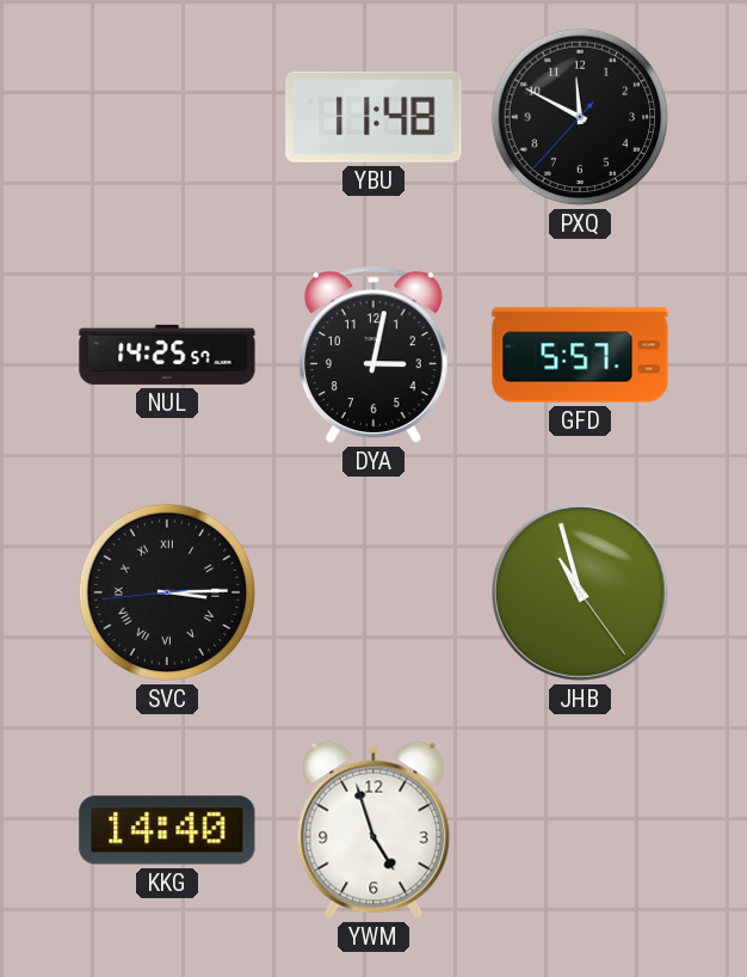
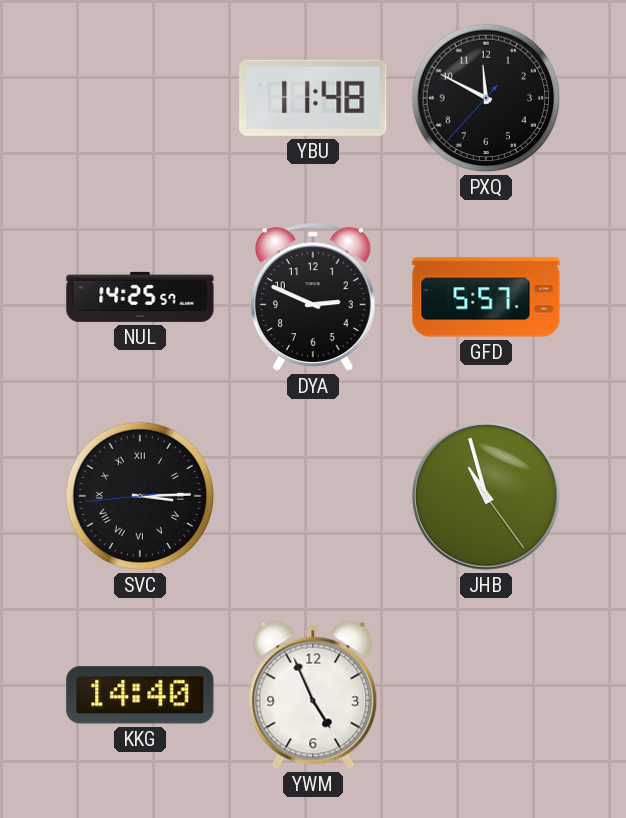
DYA: 3:02 -> 2:49
YWM: 4:57 -> 4:56
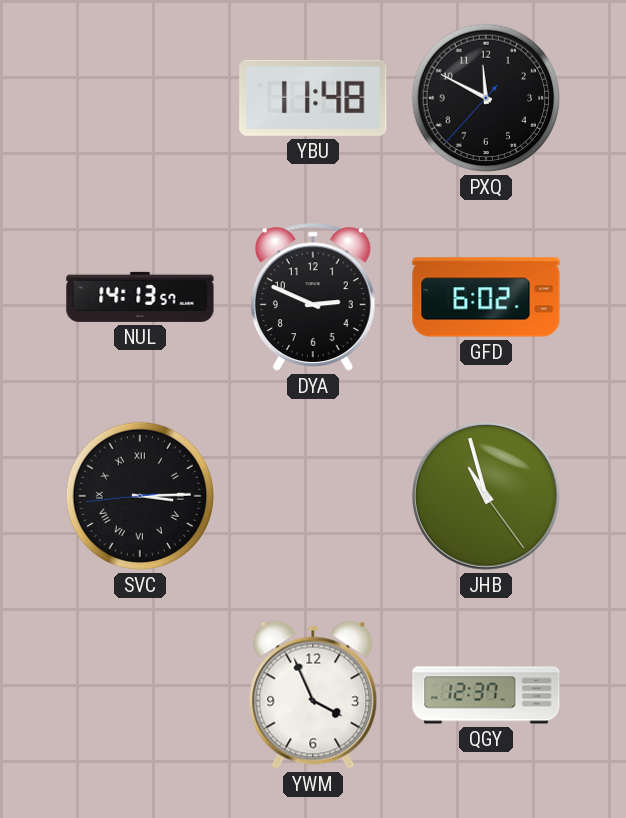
NUL: 14:25 -> 14:13
GFD: 5:57 -> 6:02
KKG: 14:40 -> none
YWM: 4:56 -> 3:56
QGY: none -> 12:37
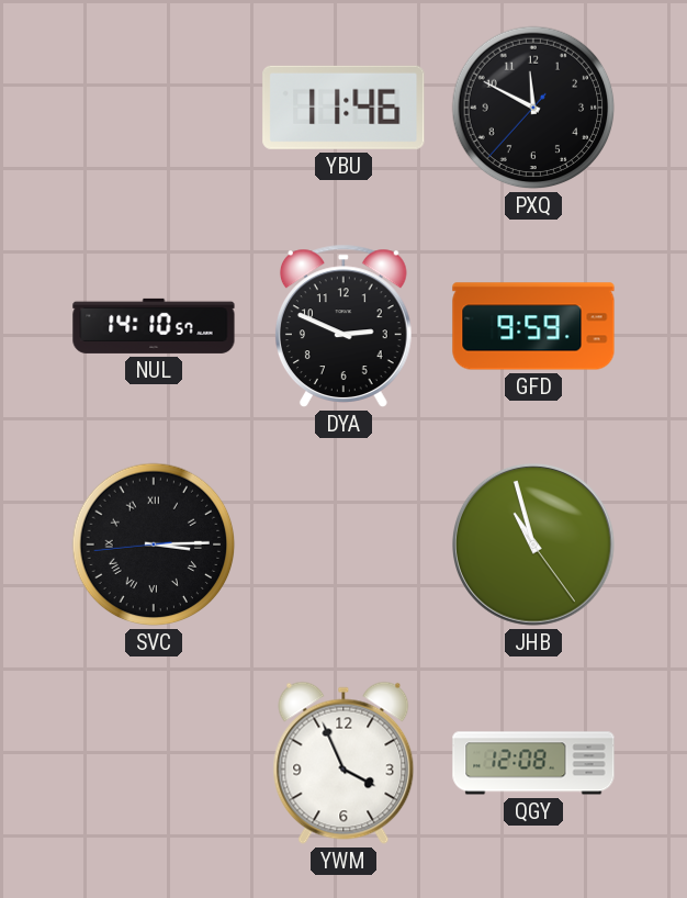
YBU: 11:48 -> 11:46
NUL: 14:13 -> 14:10
GFD: 6:02 -> 9:59
QGY: 12:37 -> 12:08
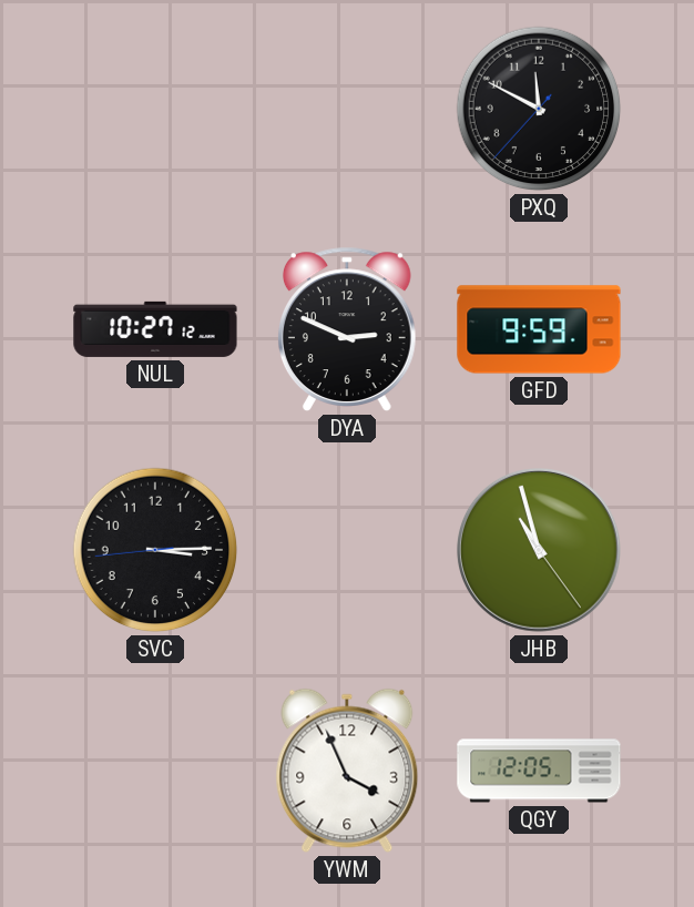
YBU: 11:46 -> none
NUL: 14:10 -> 10:27
SVC numerals: Roman -> Arabic
QGY: 12:08 -> 12:05
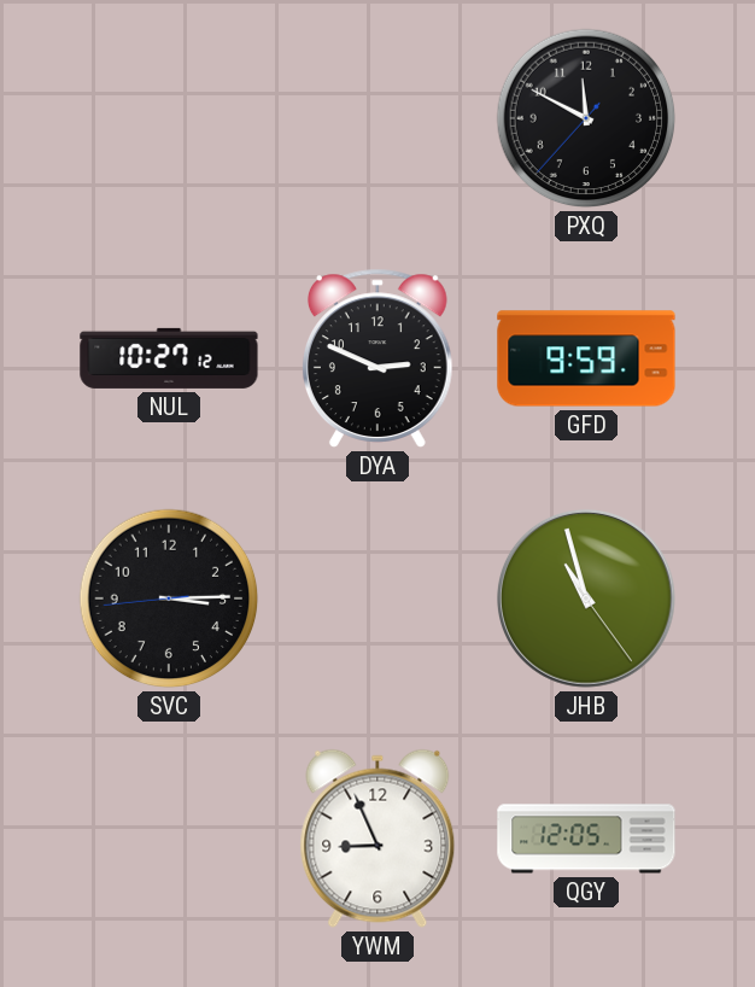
YWM: 3:56 -> 8:56
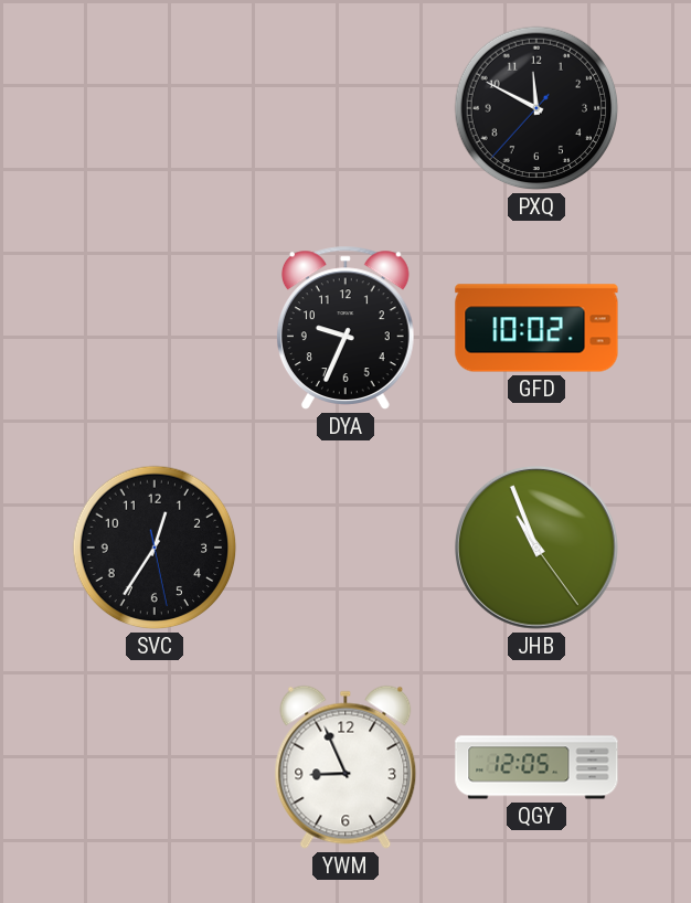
NUL: 10:27 -> none
DYA: 2:49 -> 9:34
GFD: 9:59 -> 10:02
SVC: 3:14 -> 12:35
JHB: 10:57 -> 10:56
